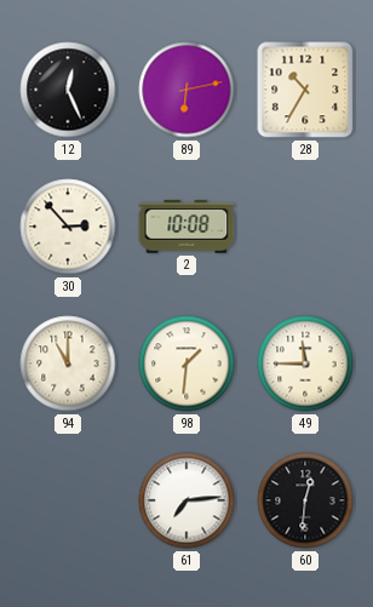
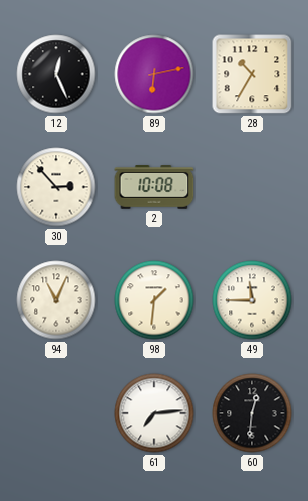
94: 11:00 -> 11:04
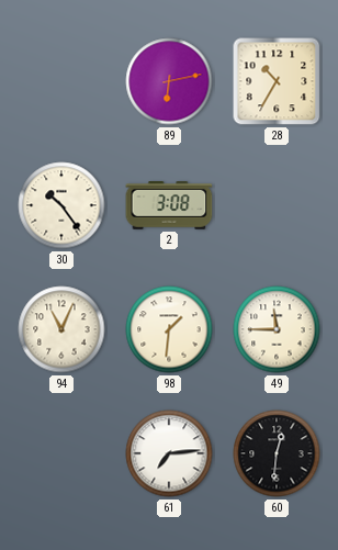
12: 12:26 -> none
30: 2:53 -> 10:24
2: 10:08 -> 3:08
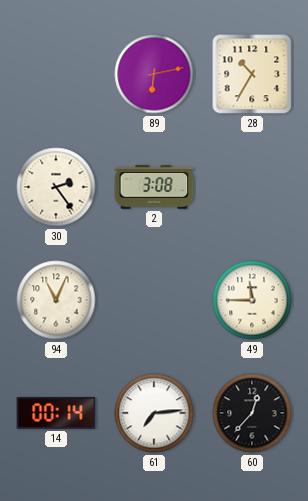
30: 10:24 -> 2:24
98: 1:31 -> none
14: none -> 00:14
60: 12:31 -> 12:37
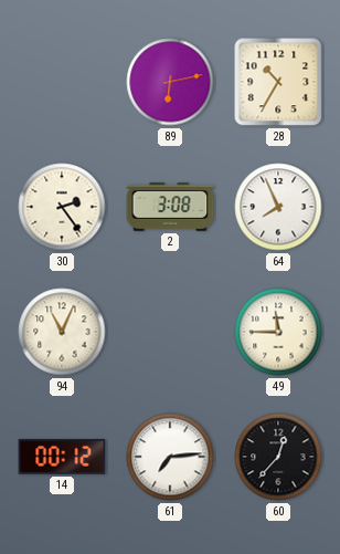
64: none -> 7:56
14: 00:14 -> 00:12
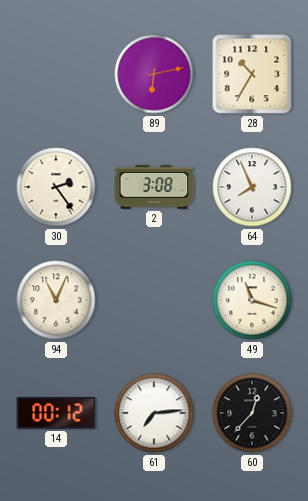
49: 11:45 -> 11:18
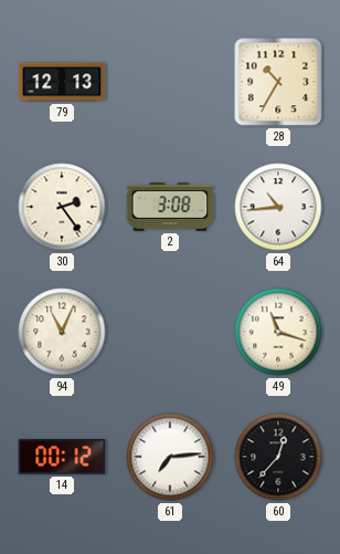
79: none -> 12:13
89: 6:13 -> none
64: 7:56 -> 10:44
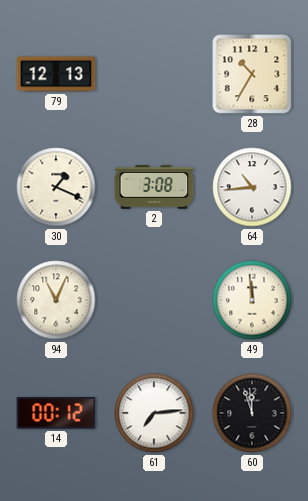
30: 2:24 -> 1:19
49: 11:18 -> 11:59
60: 12:37 -> 11:57
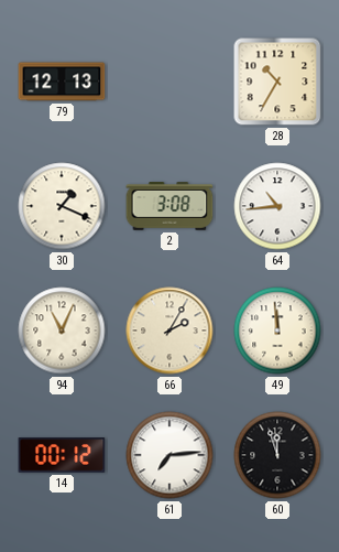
66: none -> 2:05
